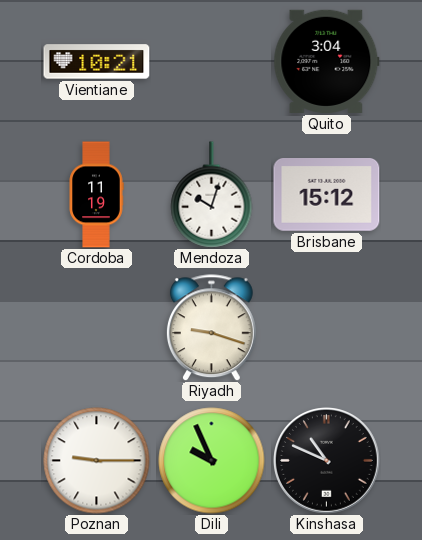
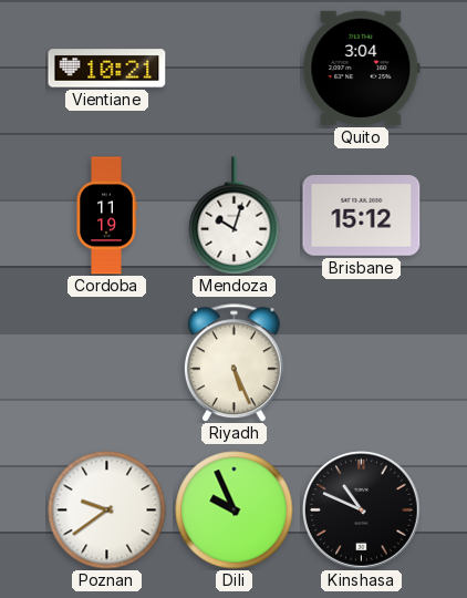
Riyadh: 9:18 -> 5:26
Poznan: 9:15 -> 9:39
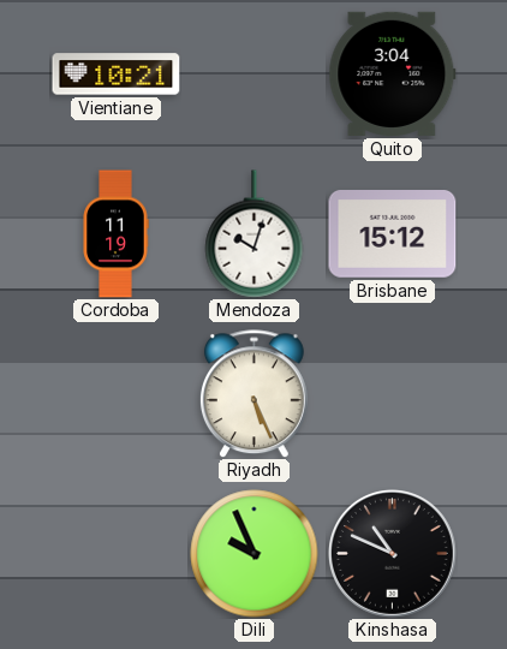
Poznan: 9:39 -> none
